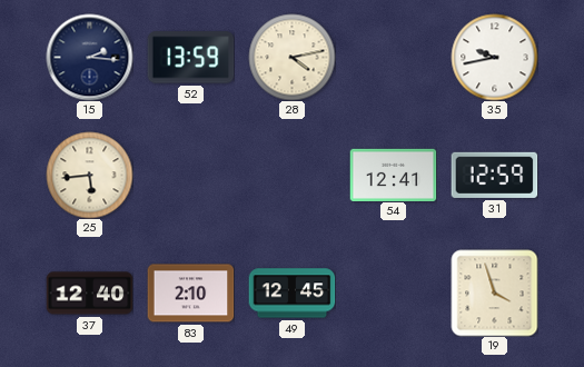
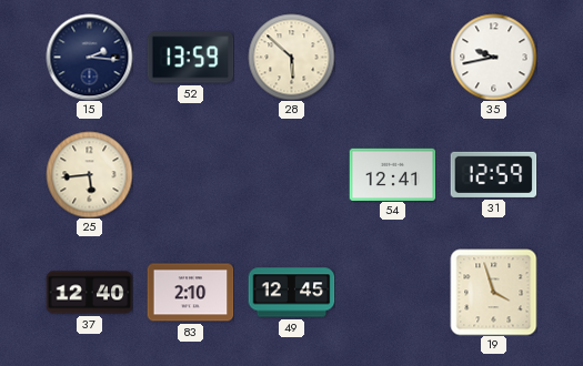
28: 4:13 -> 5:52
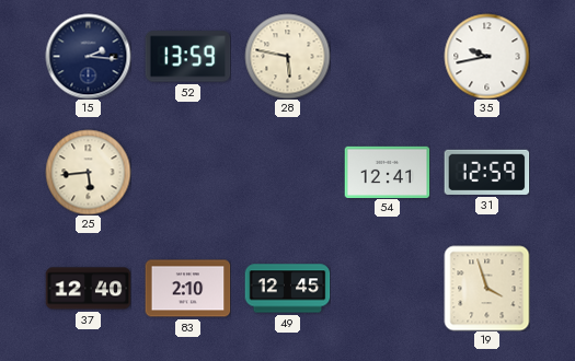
28: 5:52 -> 5:47
